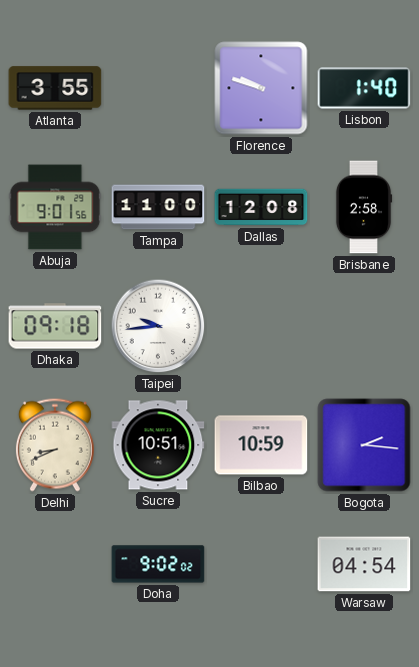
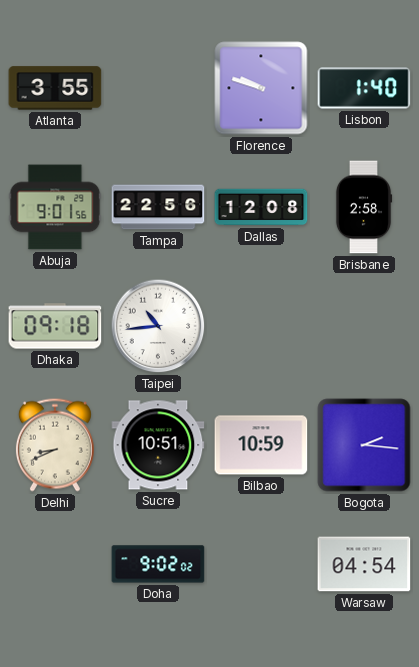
Tampa: 11:00 -> 22:56
Taipei: 9:44 -> 10:44
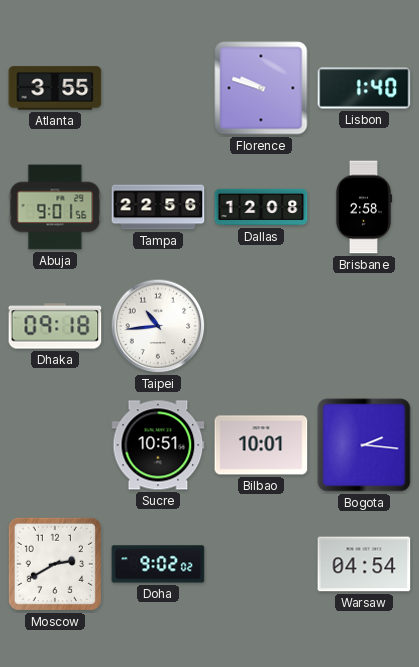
Delhi: 8:41 -> none
Bilbao: 10:59 -> 10:01
Moscow: none -> 2:40
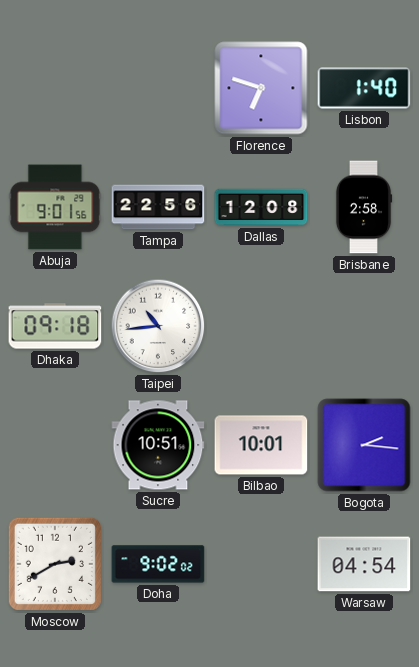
Atlanta: 3:55 -> none
Florence: 9:48 -> 6:48
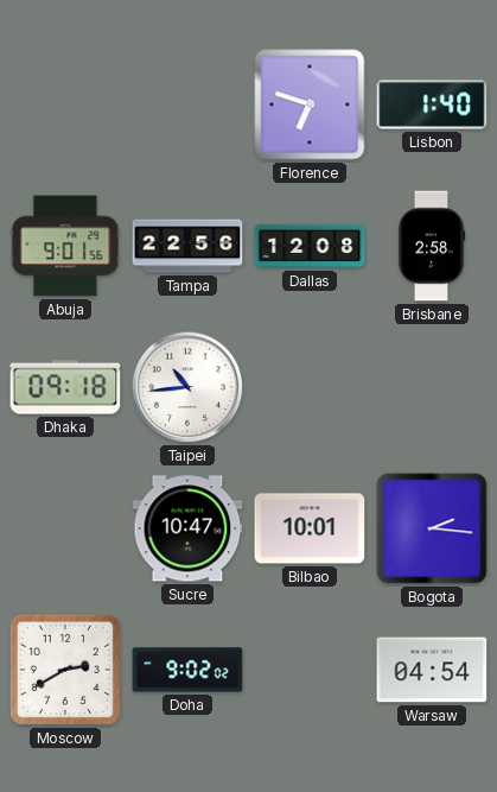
Sucre: 10:51 -> 10:47
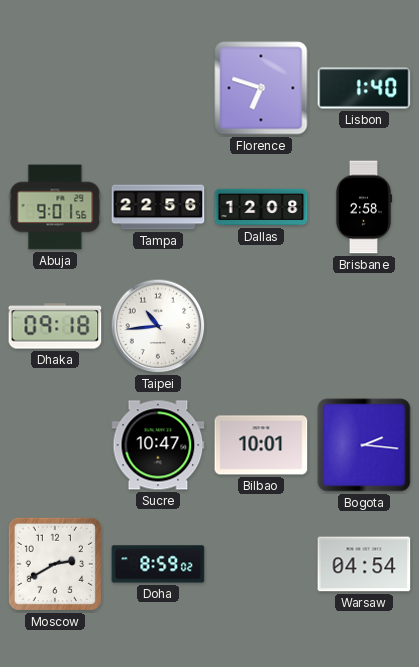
Doha: 9:02 -> 8:59
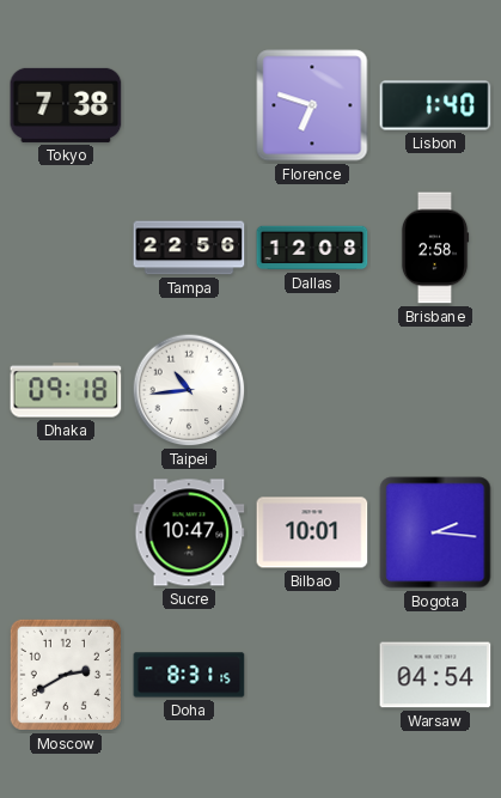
Tokyo: none -> 7:38
Abuja: 9:01 -> none
Doha: 8:59 -> 8:31
